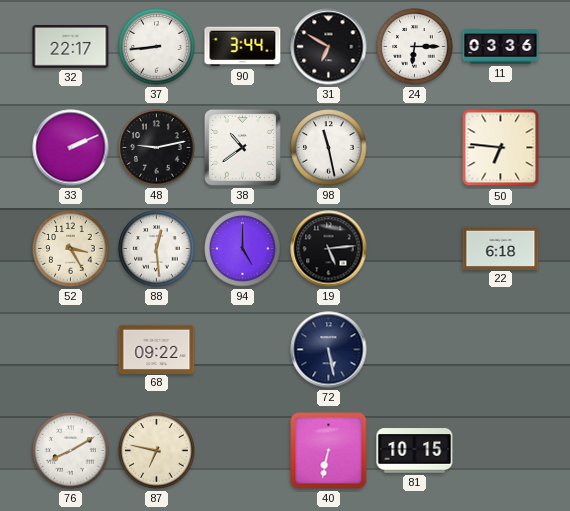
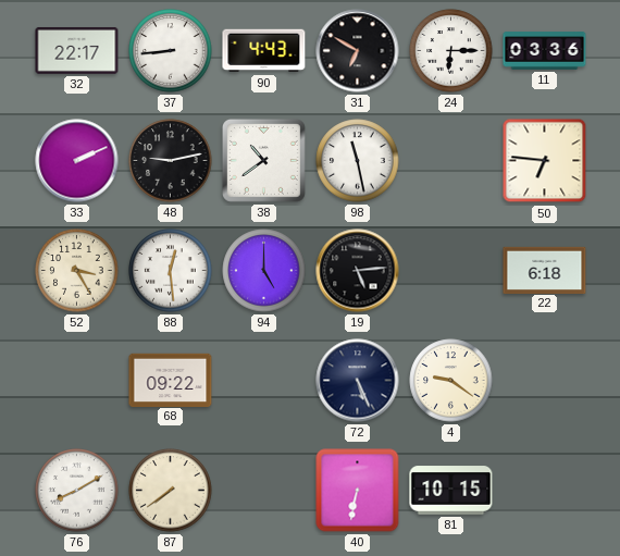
90: 3:44 -> 4:43
72: 5:28 -> 5:26
4: none -> 9:21
87: 6:47 -> 7:39
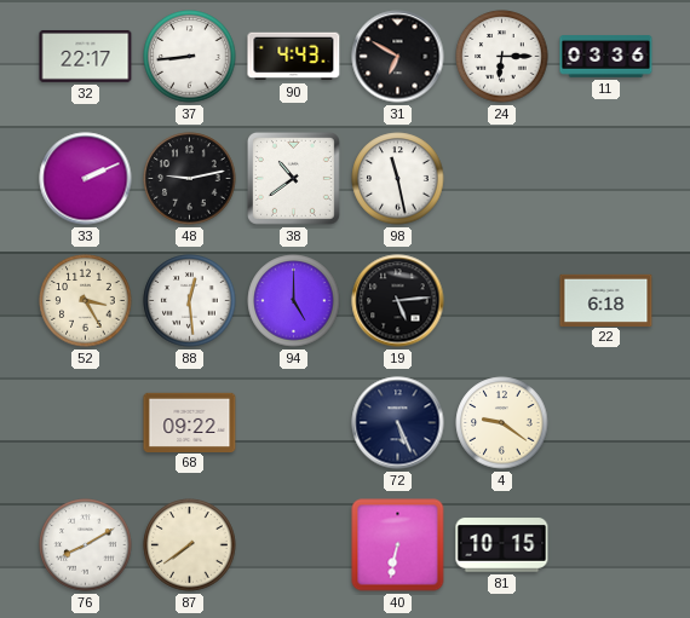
50: 6:46 -> none
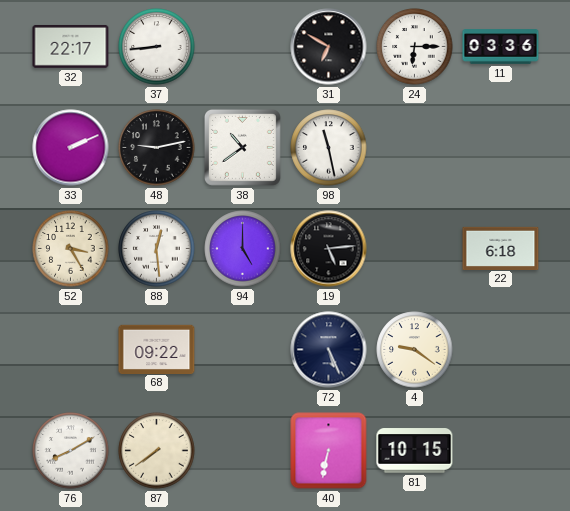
90: 4:43 -> none
